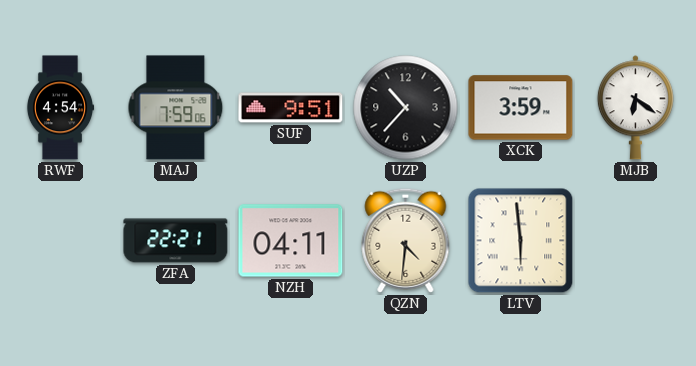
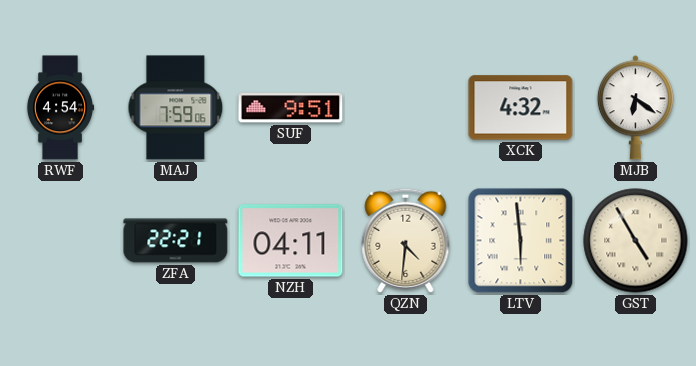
UZP: 10:37 -> none
XCK: 3:59 -> 4:32
GST: none -> 4:55
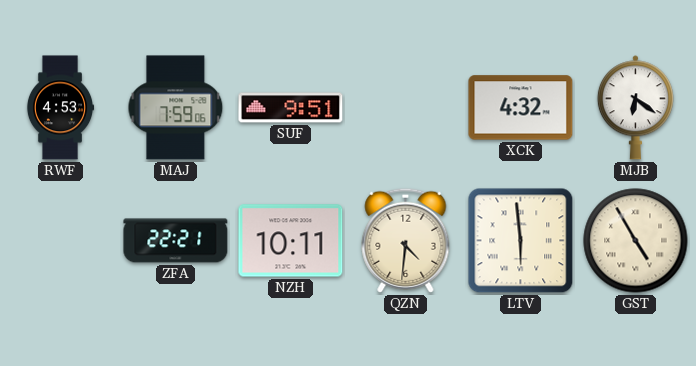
RWF: 4:54 -> 4:53
NZH: 04:11 -> 10:11
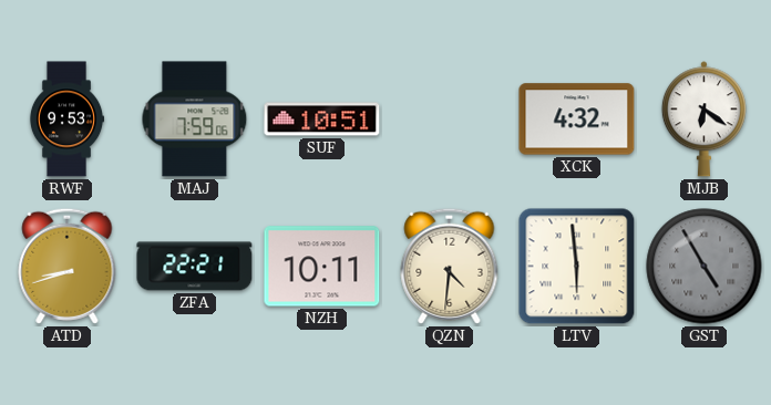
RWF: 4:53 -> 9:53
SUF: 9:51 -> 10:51
ATD: none -> 8:42
GST dial: cream -> grey
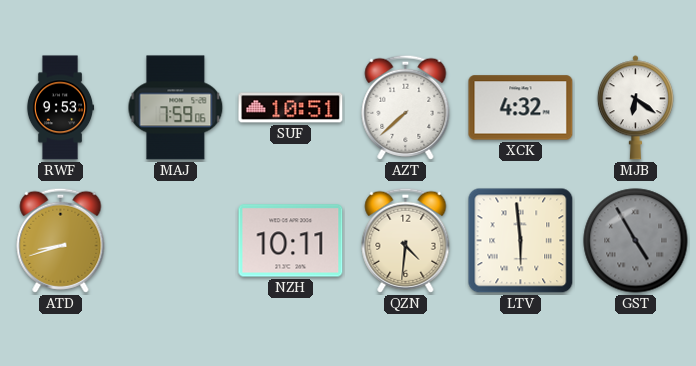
AZT: none -> 7:38
ZFA: 22:21 -> none
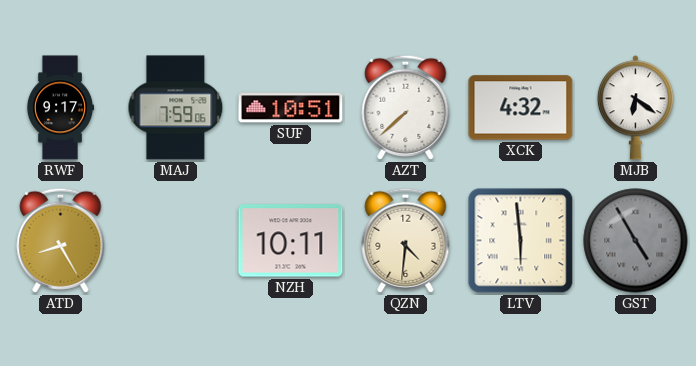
RWF: 9:53 -> 9:17
ATD: 8:42 -> 8:25
